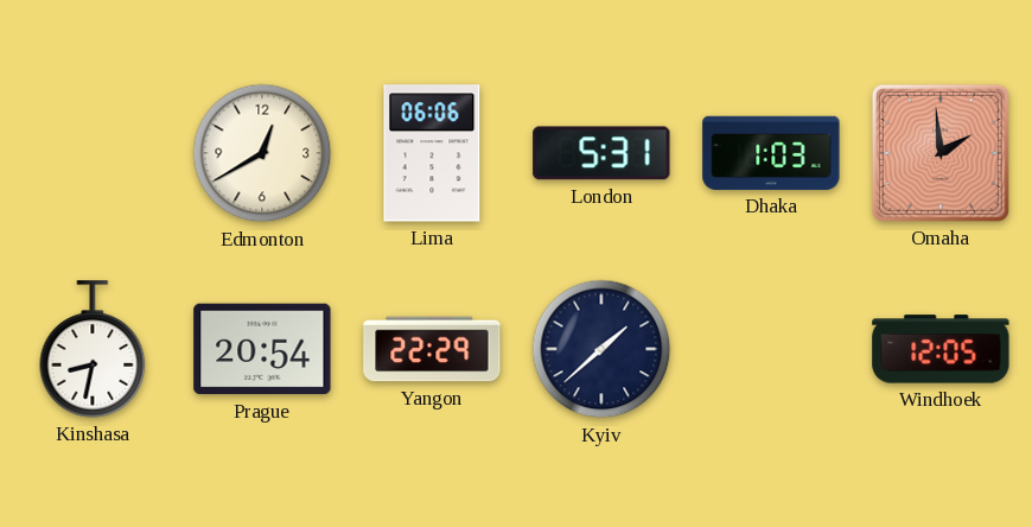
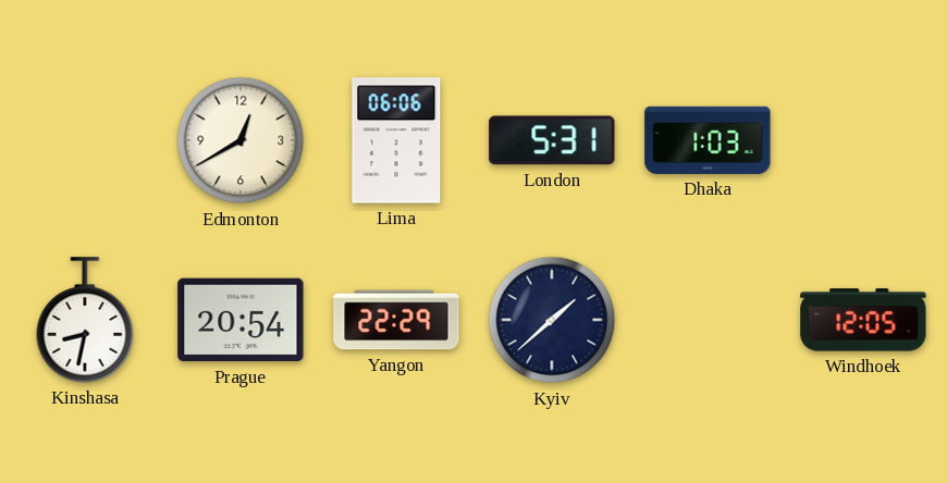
Omaha: 1:59 -> none
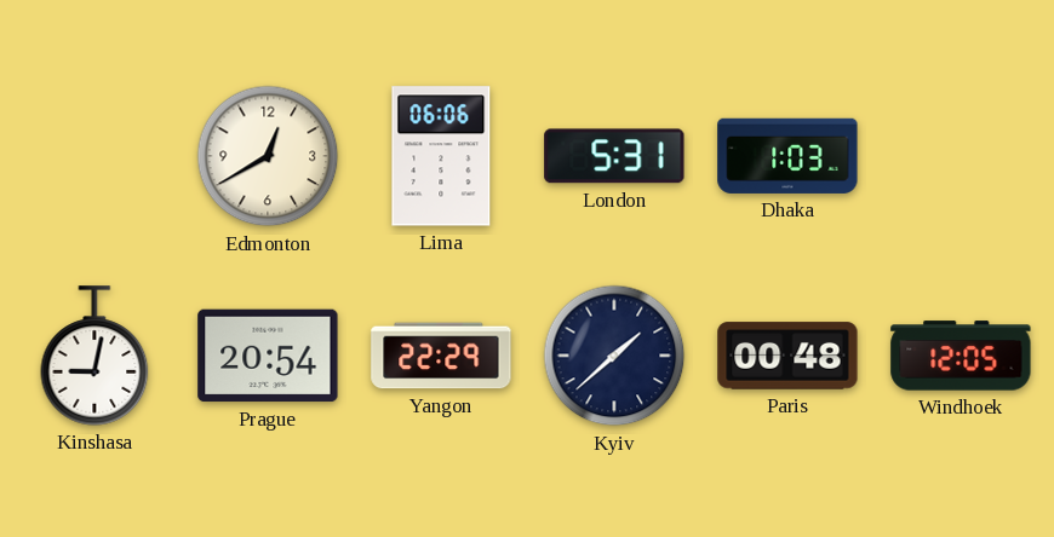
Kinshasa: 8:32 -> 9:02
Paris: none -> 00:48
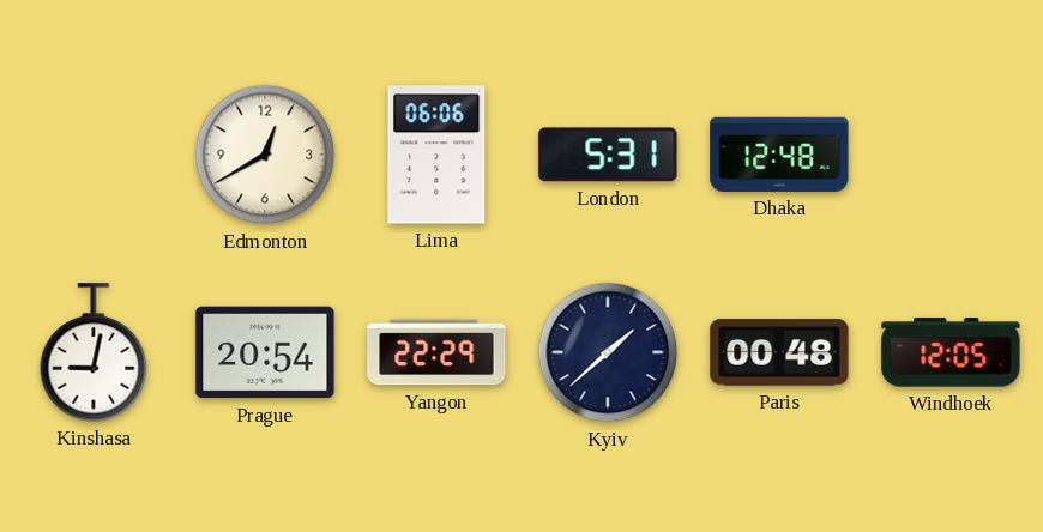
Dhaka: 1:03 -> 12:48
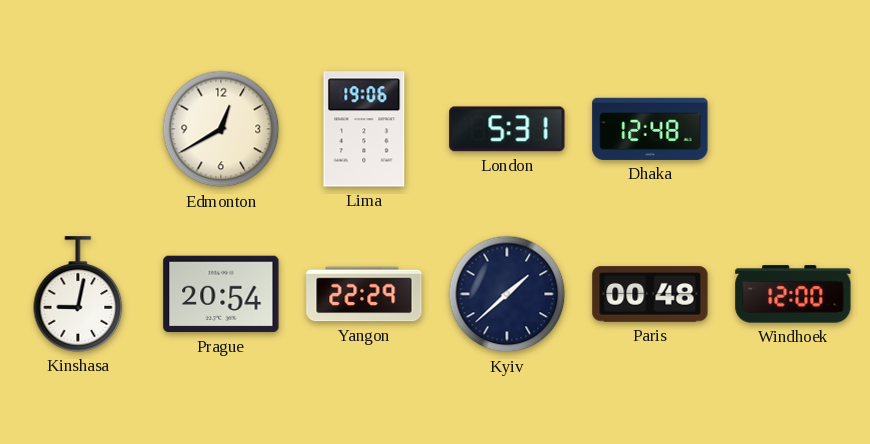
Lima: 06:06 -> 19:06
Windhoek: 12:05 -> 12:00
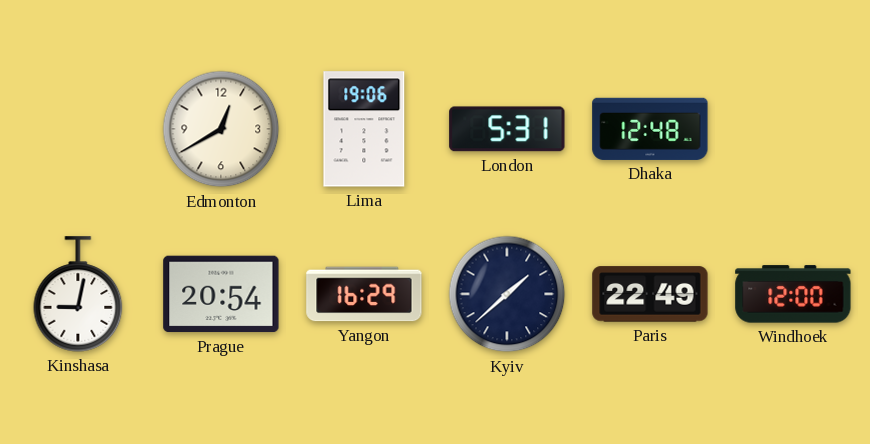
Yangon: 22:29 -> 16:29
Paris: 00:48 -> 22:49
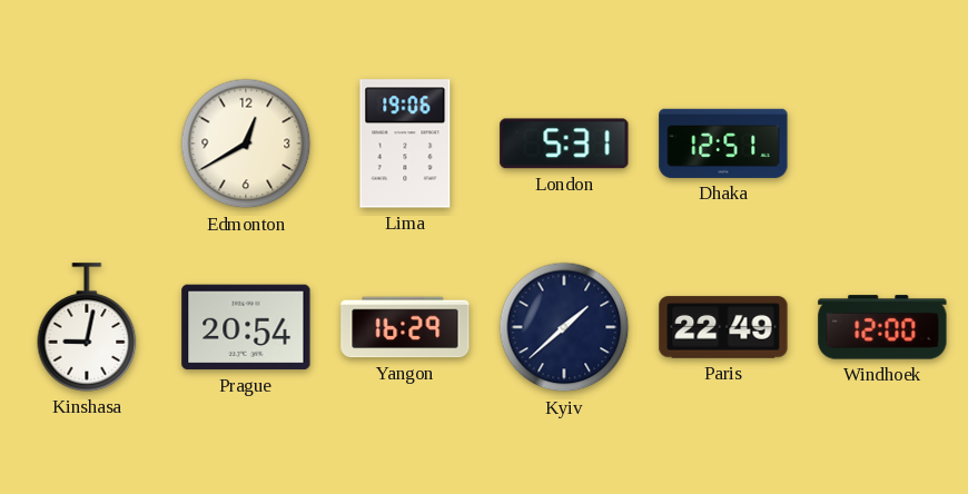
Dhaka: 12:48 -> 12:51
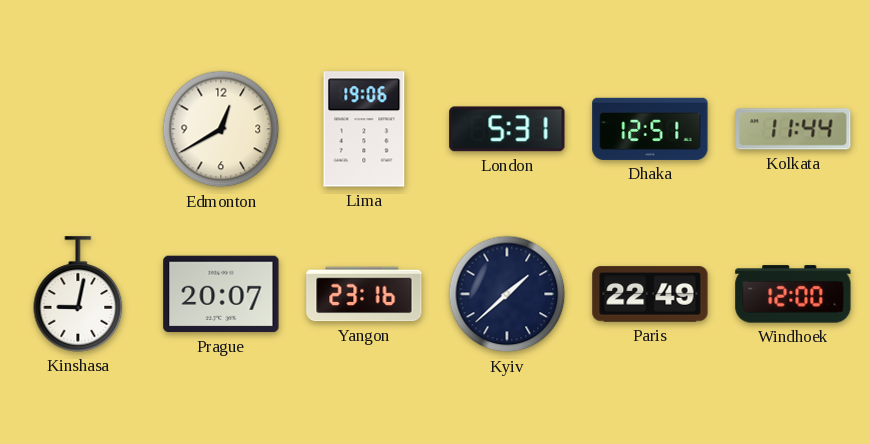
Kolkata: none -> 11:44
Prague: 20:54 -> 20:07
Yangon: 16:29 -> 23:16
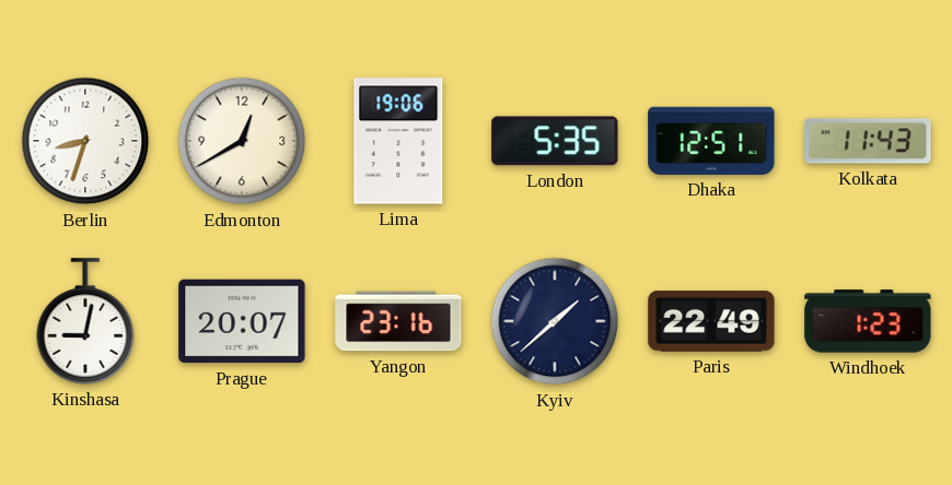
Berlin: none -> 8:33
London: 5:31 -> 5:35
Kolkata: 11:44 -> 11:43
Windhoek: 12:00 -> 1:23
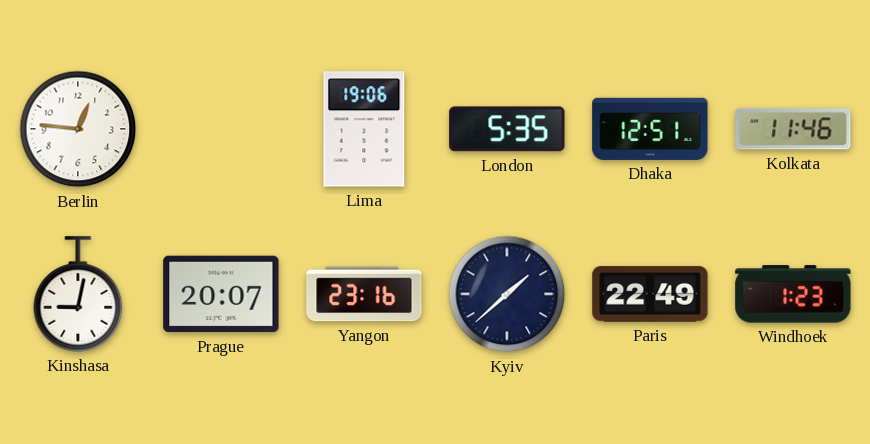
Berlin: 8:33 -> 12:46
Edmonton: 12:40 -> none
Kolkata: 11:43 -> 11:46
